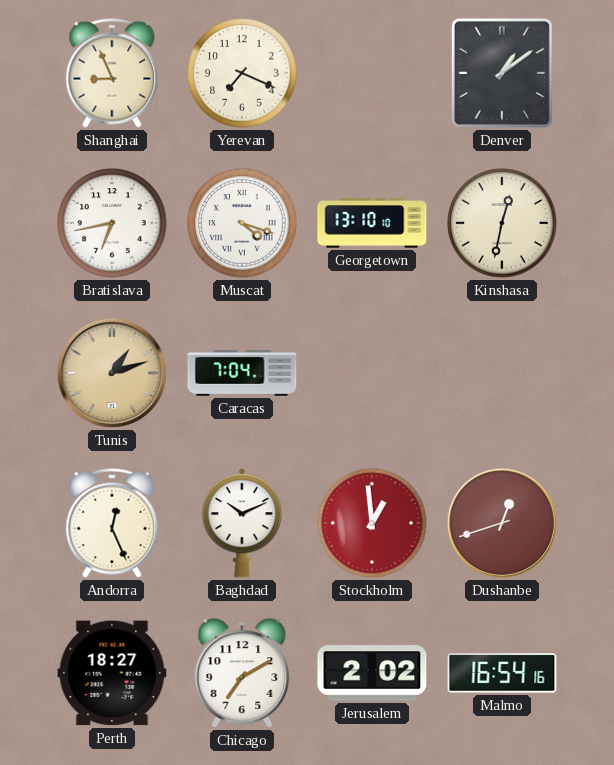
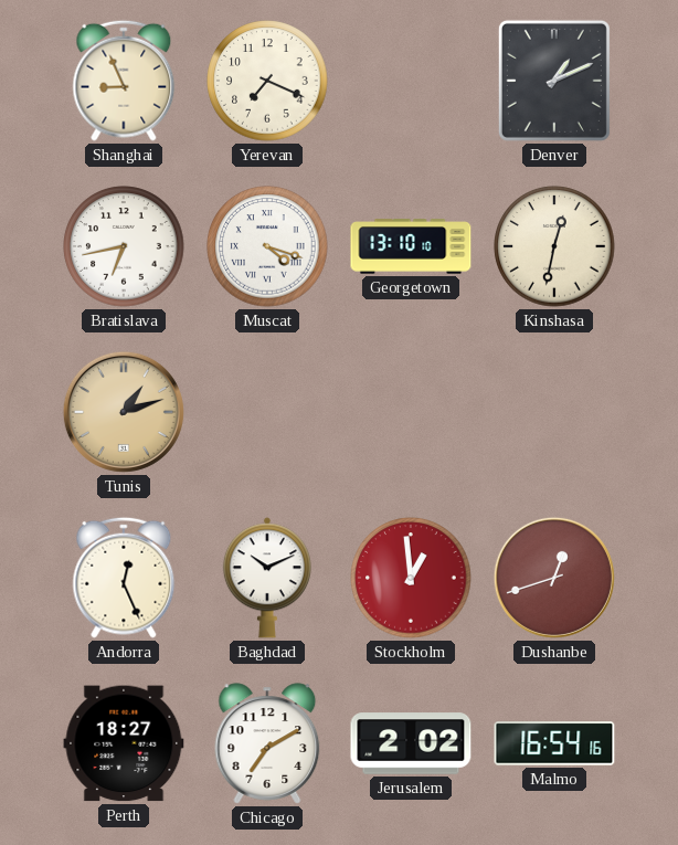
Denver: 1:09 -> 1:11
Caracas: 7:04 -> none
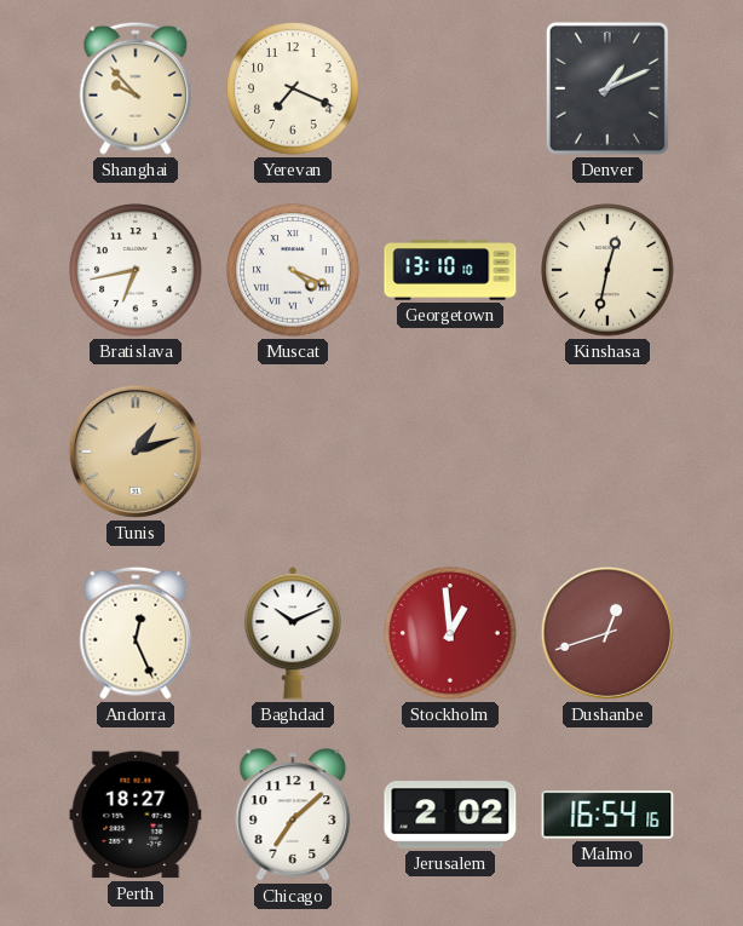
Shanghai: 8:56 -> 9:53
Muscat: 4:18 -> 4:19
Chicago: 7:10 -> 7:08
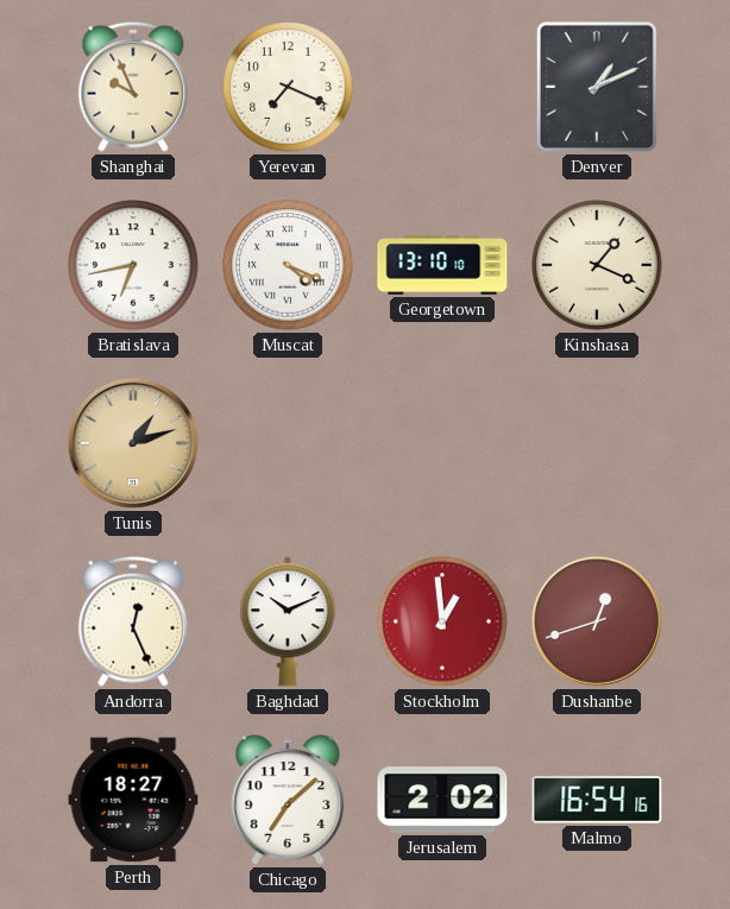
Shanghai: 9:53 -> 9:56
Kinshasa: 12:32 -> 1:19
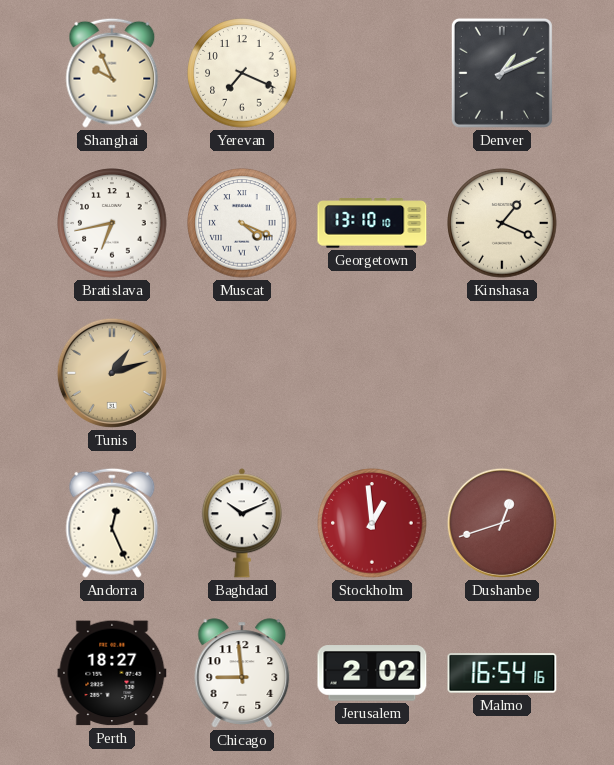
Chicago: 7:08 -> 8:59
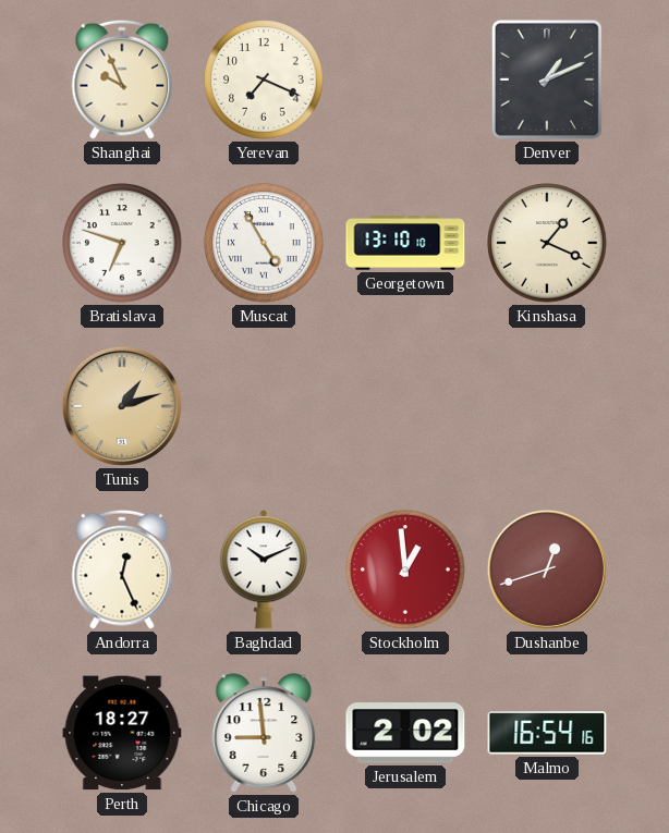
Bratislava: 6:43 -> 6:48
Muscat: 4:19 -> 4:55
